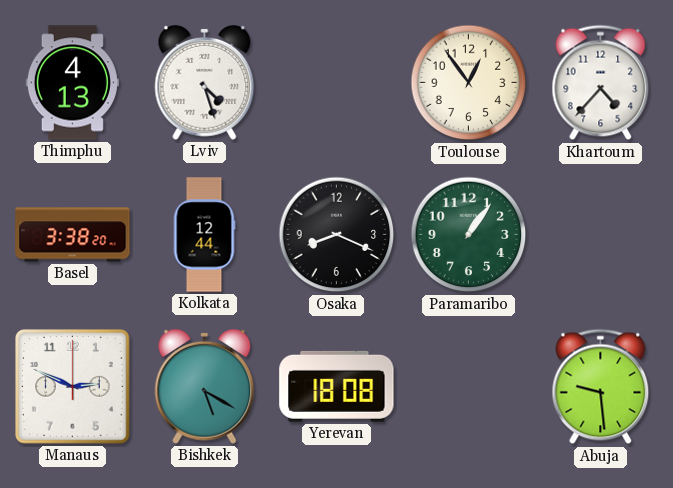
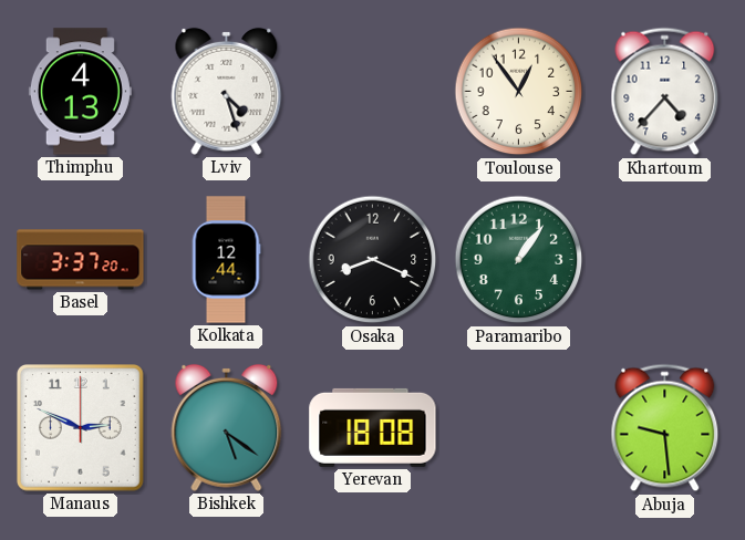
Basel: 3:38 -> 3:37
Bishkek: 5:20 -> 5:21
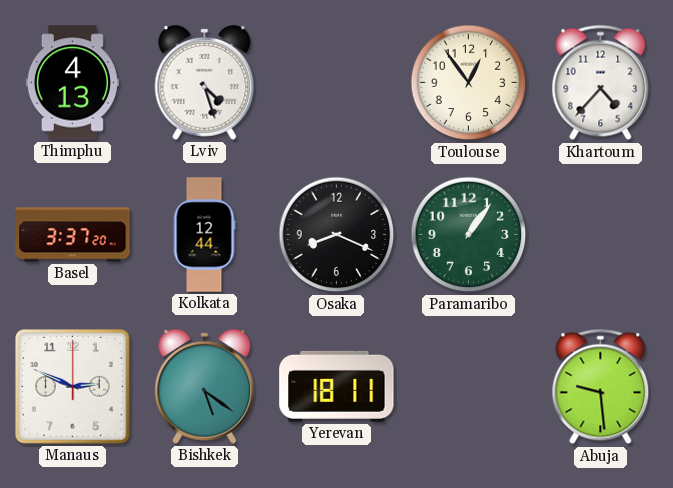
Yerevan: 18:08 -> 18:11
